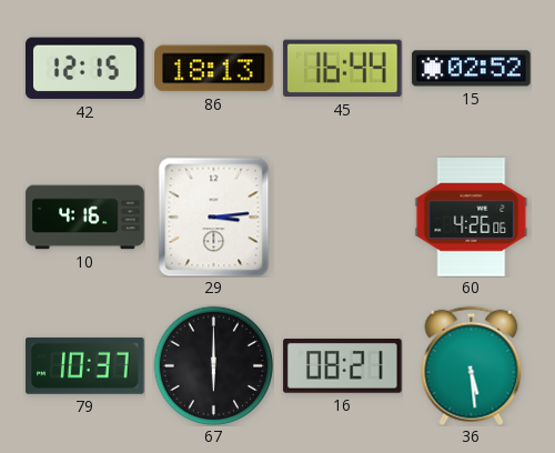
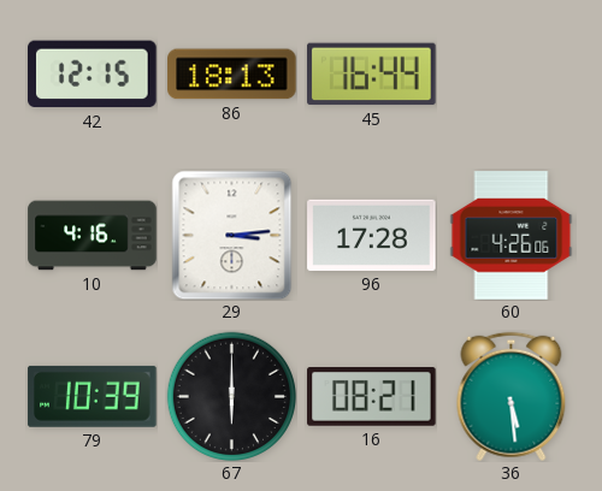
15: 02:52 -> none
96: none -> 17:28
79: 10:37 -> 10:39
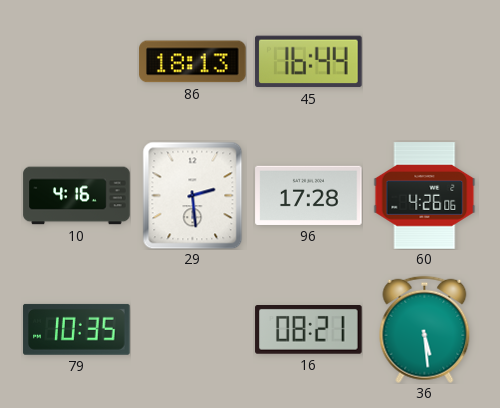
42: 12:15 -> none
29: 3:14 -> 2:29
79: 10:39 -> 10:35
67: 6:00 -> none
